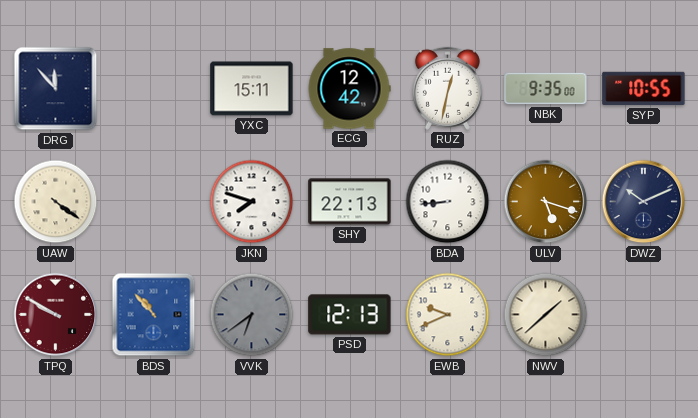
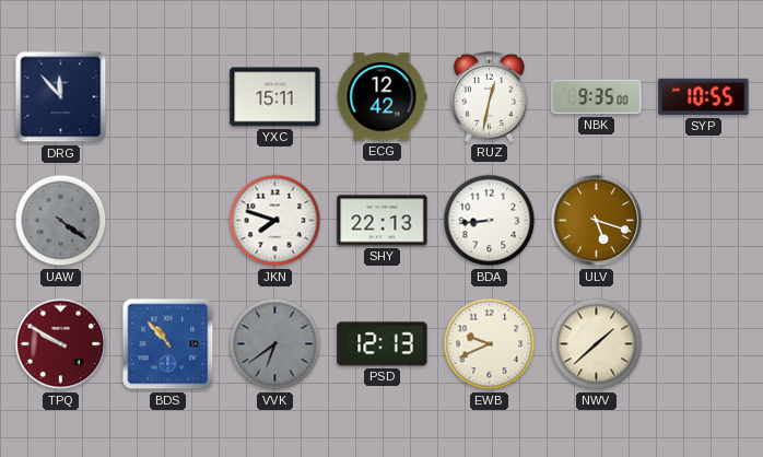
UAW dial: cream -> grey
DWZ: 10:11 -> none
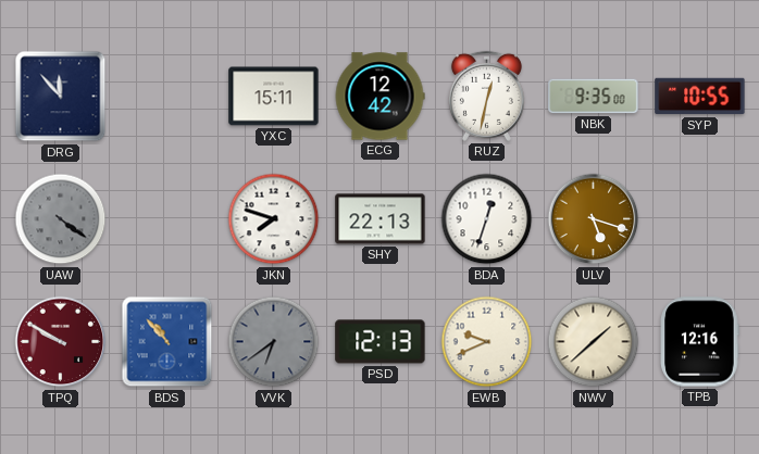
BDA: 8:44 -> 12:33
TPB: none -> 12:16
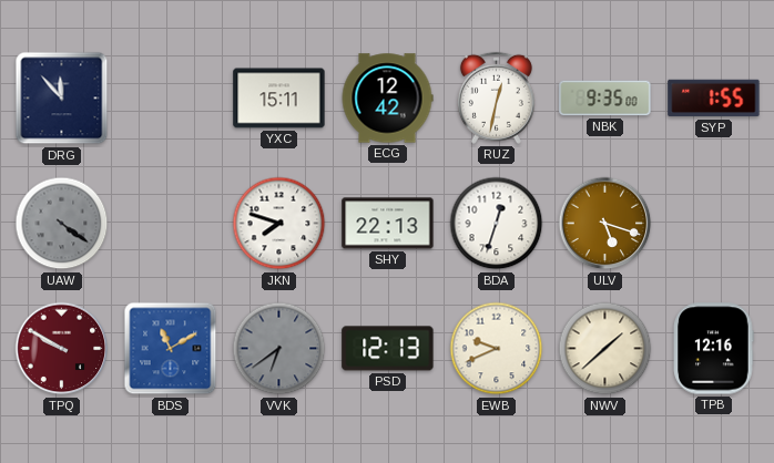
SYP: 10:55 -> 1:55
BDS: 10:53 -> 11:10
